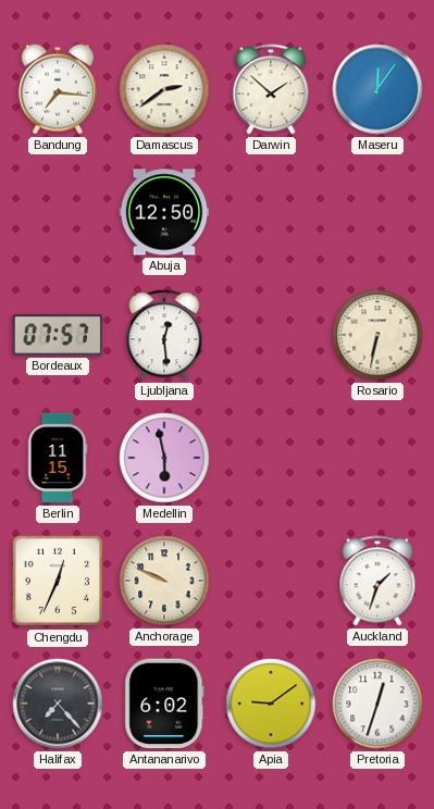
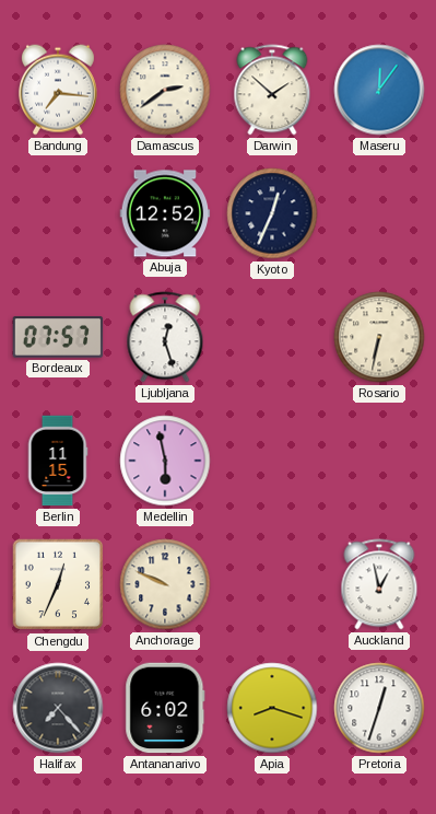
Abuja: 12:50 -> 12:52
Kyoto: none -> 12:34
Ljubljana: 12:29 -> 12:27
Auckland: 1:33 -> 12:58
Apia: 9:09 -> 8:18
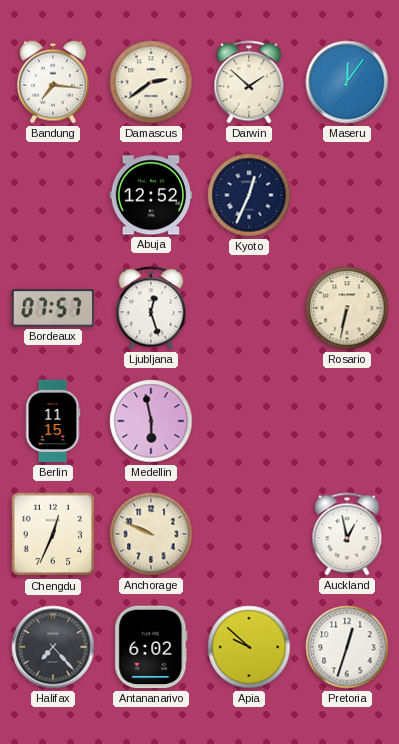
Apia: 8:18 -> 9:52
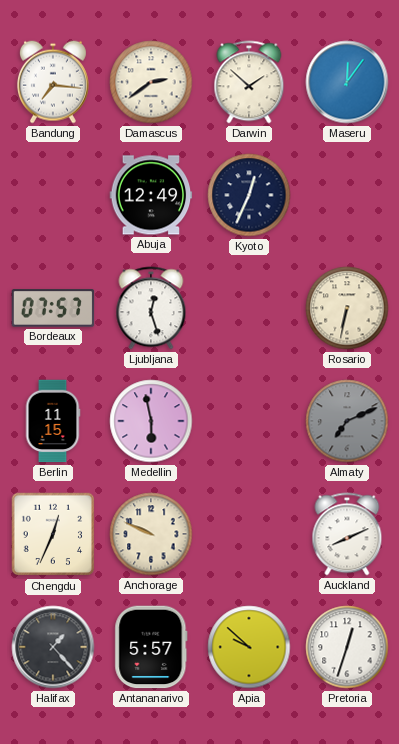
Abuja: 12:52 -> 12:49
Almaty: none -> 7:11
Auckland: 12:58 -> 8:11
Halifax: 7:23 -> 1:23
Antananarivo: 6:02 -> 5:57
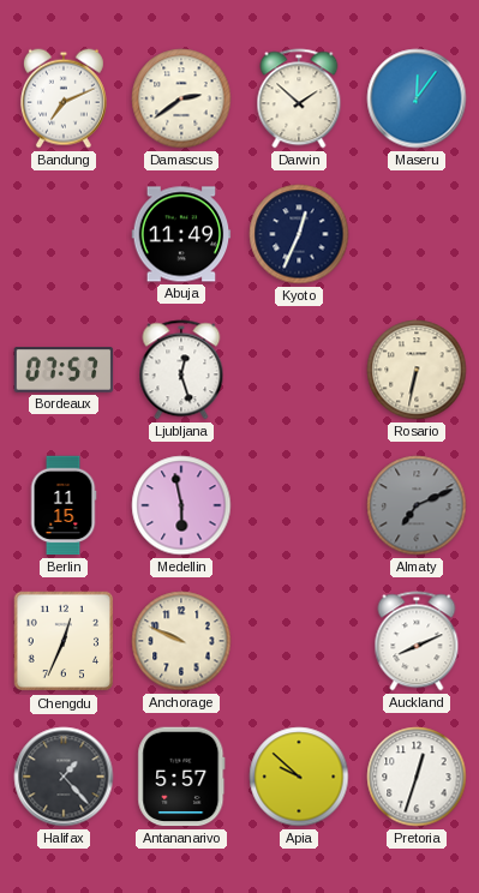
Bandung: 7:16 -> 7:11
Abuja: 12:49 -> 11:49
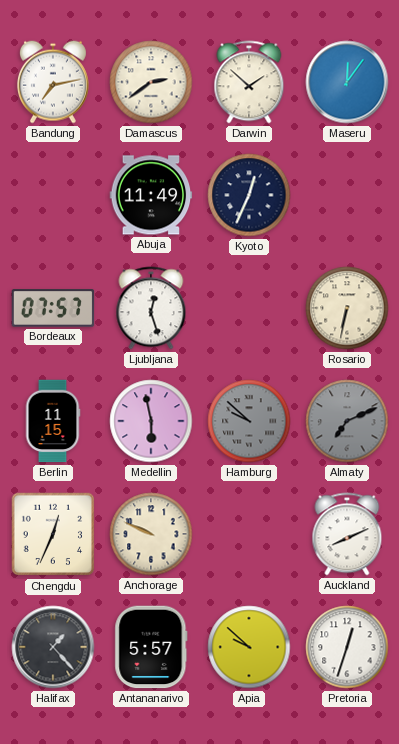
Bandung: 7:11 -> 7:13
Hamburg: none -> 9:52
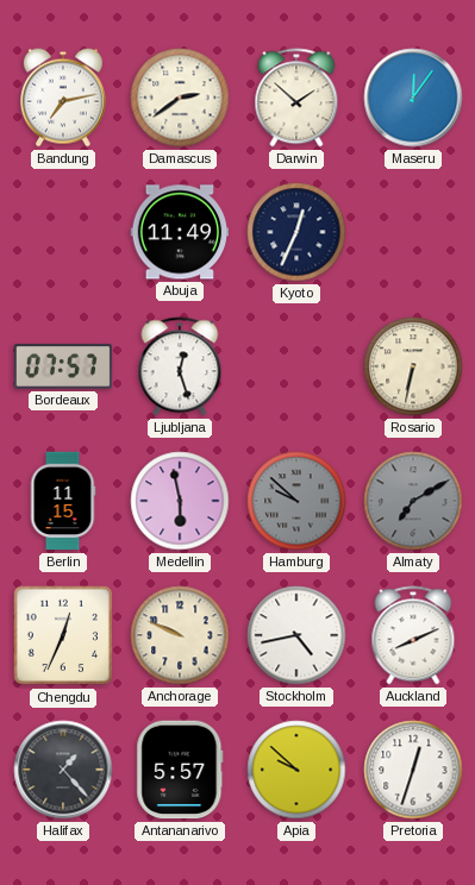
Almaty: 7:11 -> 7:10
Stockholm: none -> 4:43
